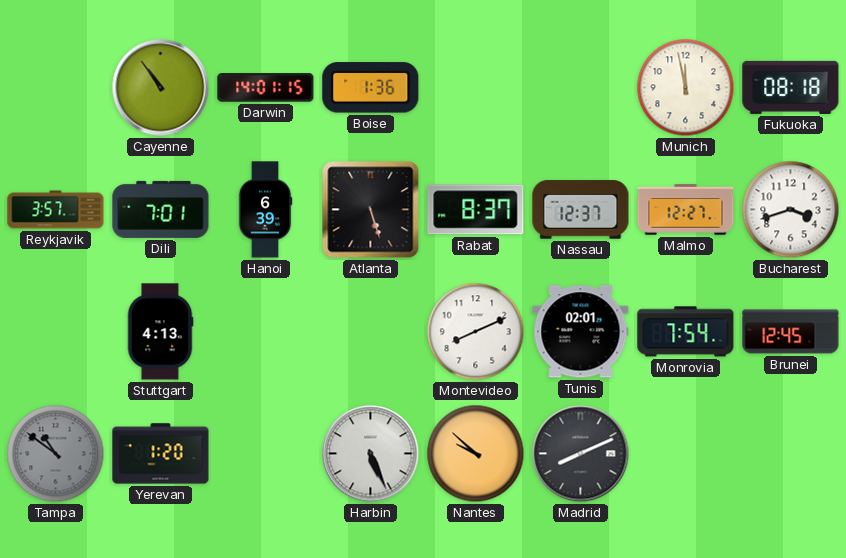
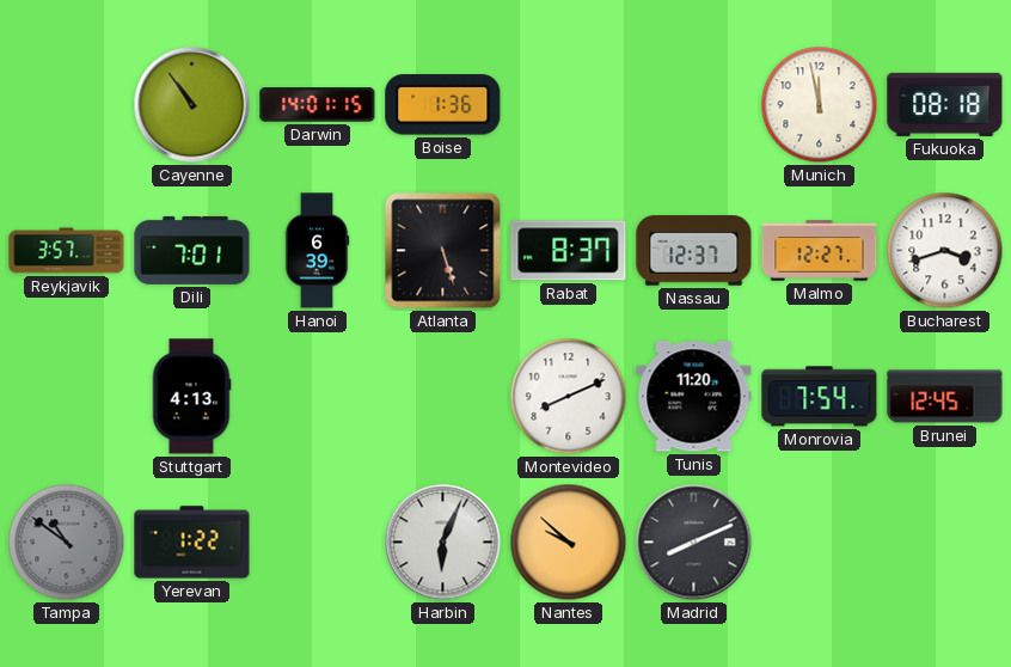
Tunis: 02:01 -> 11:20
Yerevan: 1:20 -> 1:22
Harbin: 5:26 -> 6:04
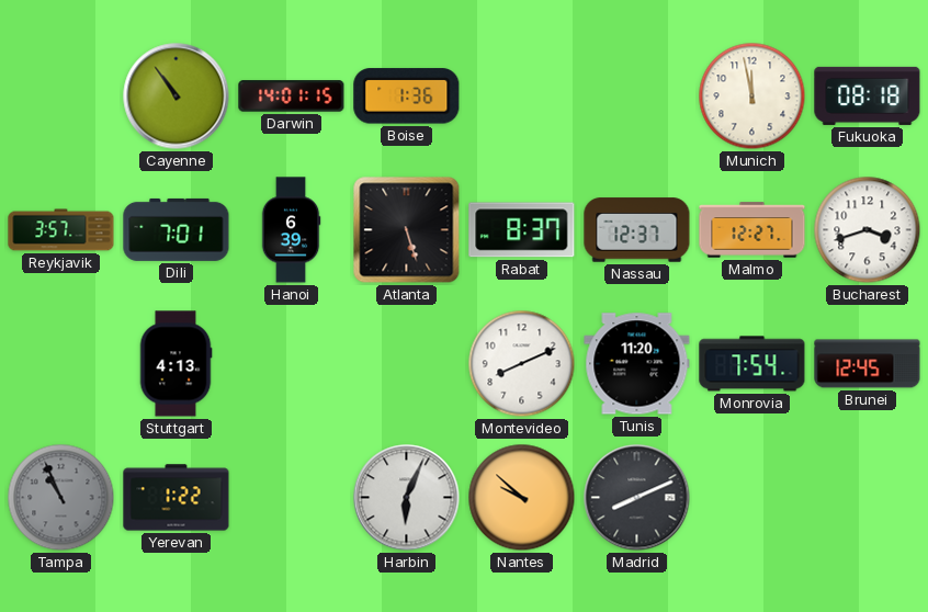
Tampa: 10:51 -> 10:56
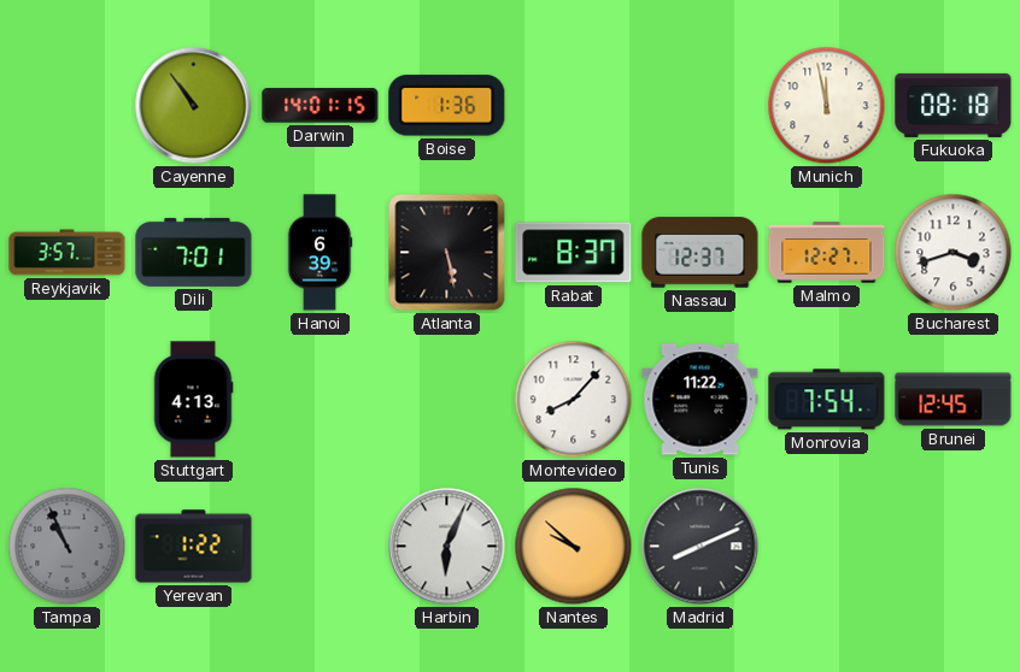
Atlanta: 5:27 -> 5:28
Montevideo: 8:11 -> 8:07
Tunis: 11:20 -> 11:22
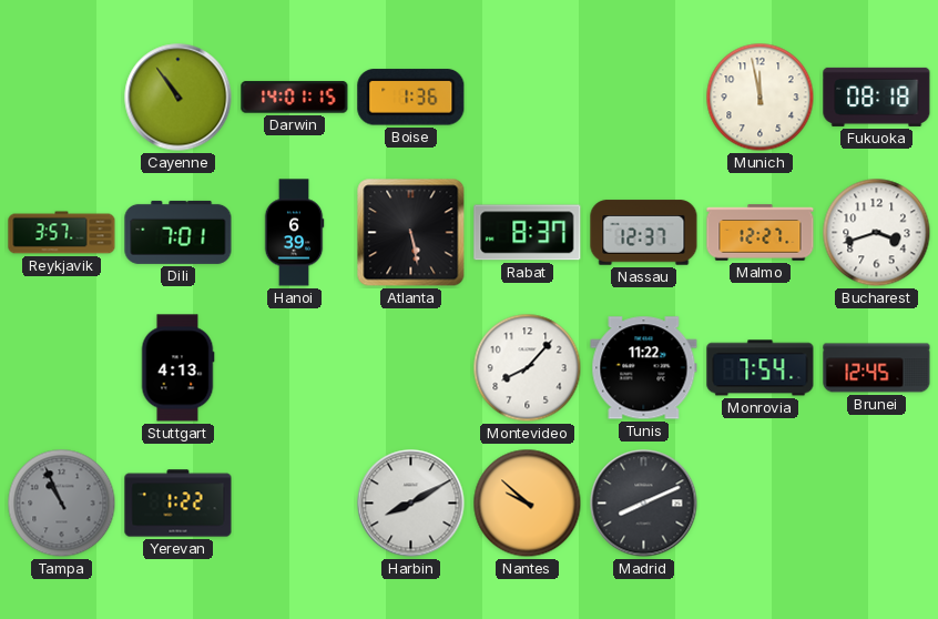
Harbin: 6:04 -> 8:10
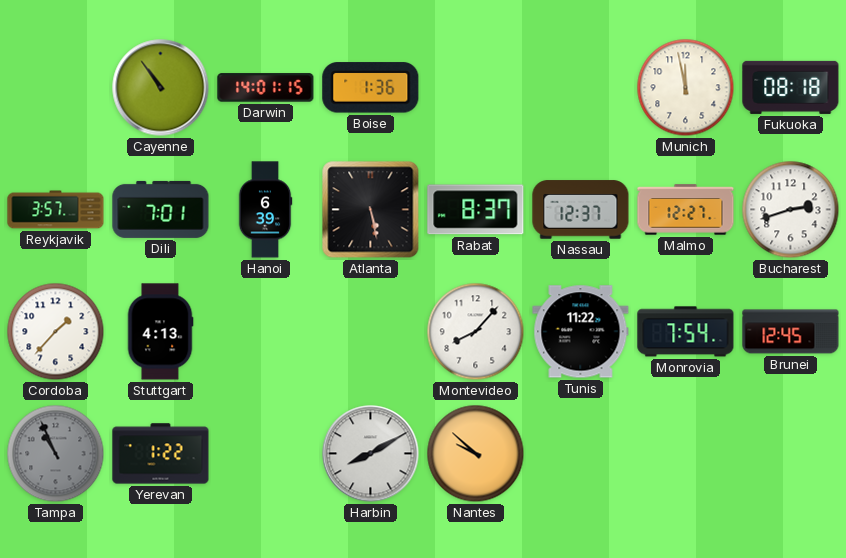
Bucharest: 3:42 -> 2:42
Cordoba: none -> 1:37
Madrid: 8:11 -> none
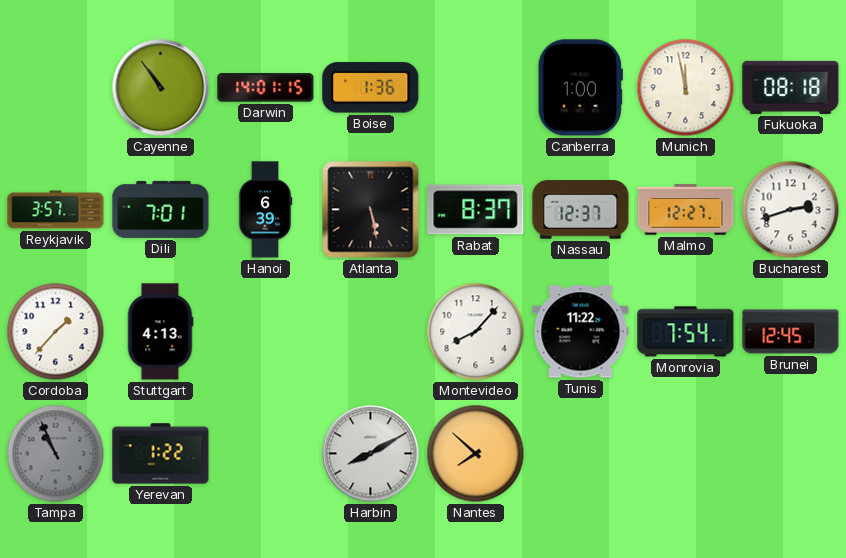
Canberra: none -> 1:00
Nantes: 9:52 -> 7:52
